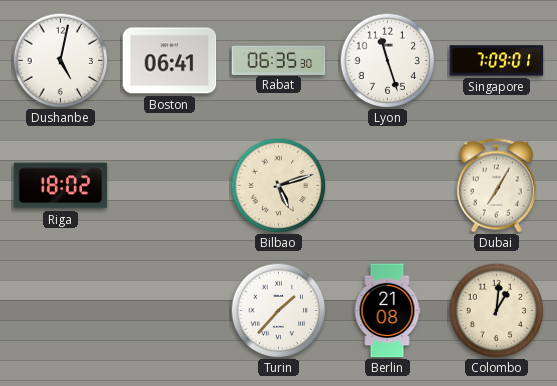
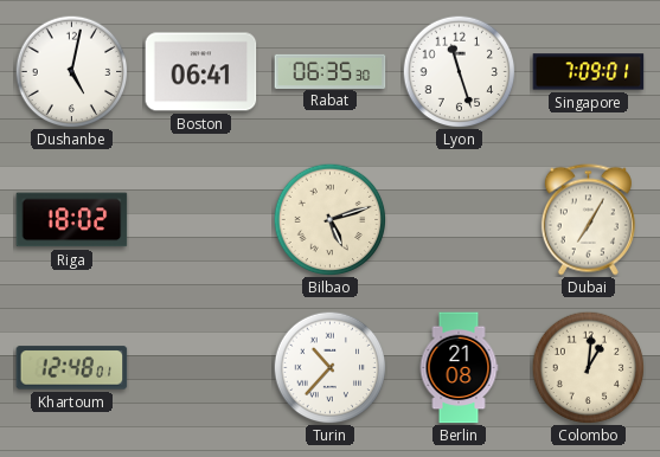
Khartoum: none -> 12:48
Turin: 1:37 -> 10:37
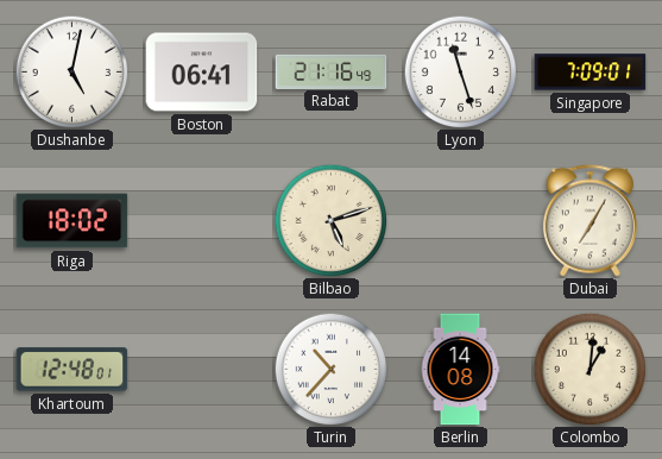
Rabat: 06:35 -> 21:16
Berlin: 21:08 -> 14:08
